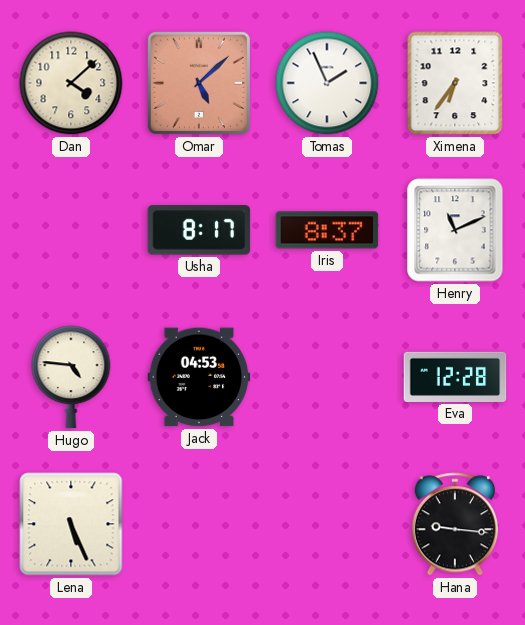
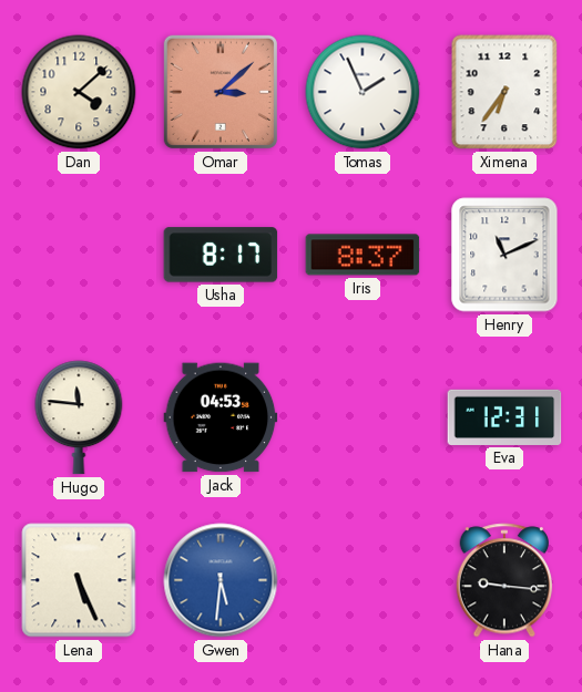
Omar: 5:08 -> 3:08
Hugo: 4:46 -> 11:46
Eva: 12:28 -> 12:31
Gwen: none -> 5:31
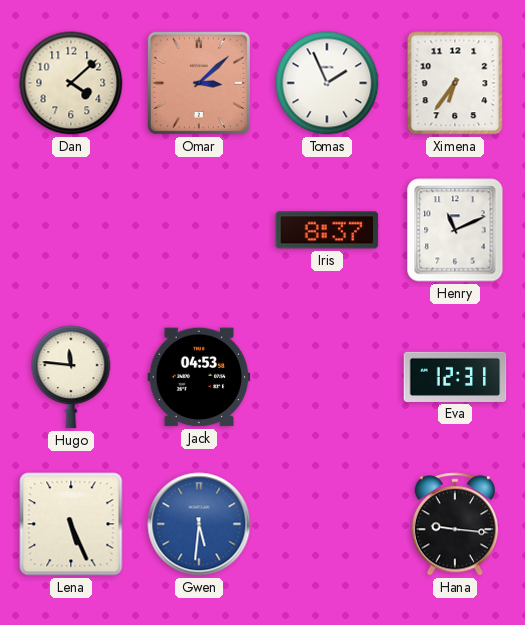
Usha: 8:17 -> none
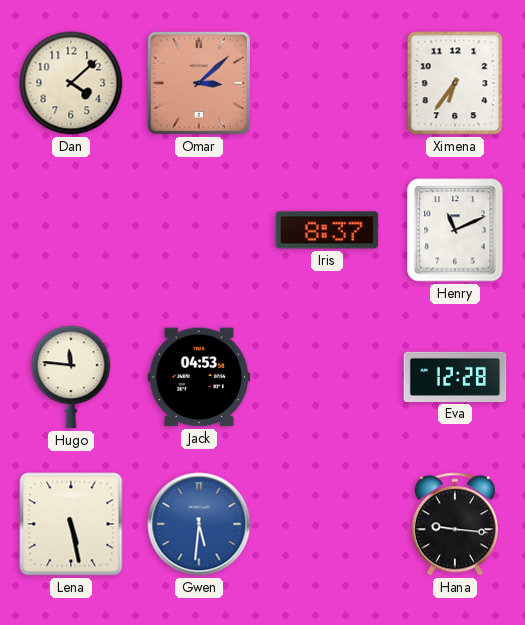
Tomas: 1:56 -> none
Eva: 12:31 -> 12:28
Lena: 5:26 -> 5:28
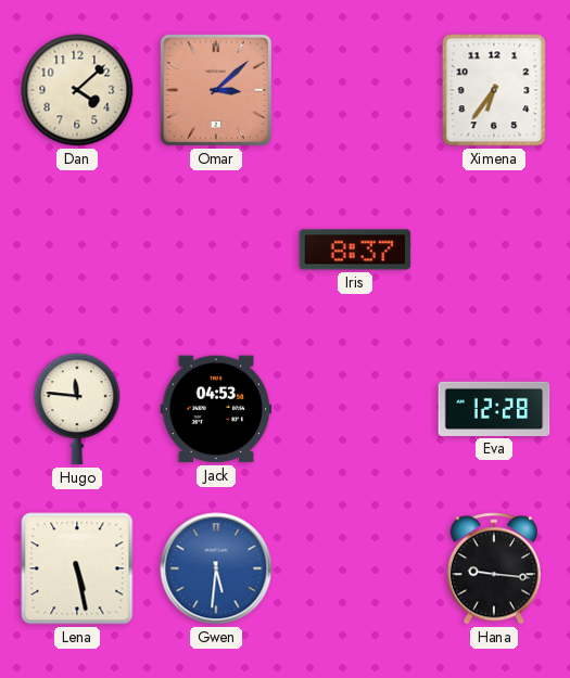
Henry: 11:11 -> none
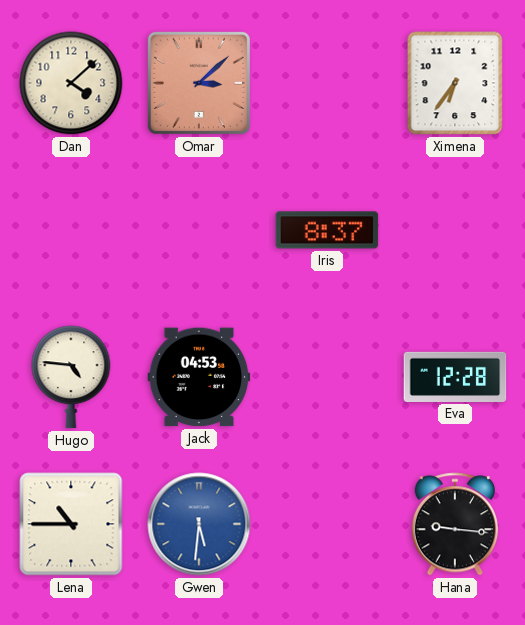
Hugo: 11:46 -> 4:46
Lena: 5:28 -> 10:45
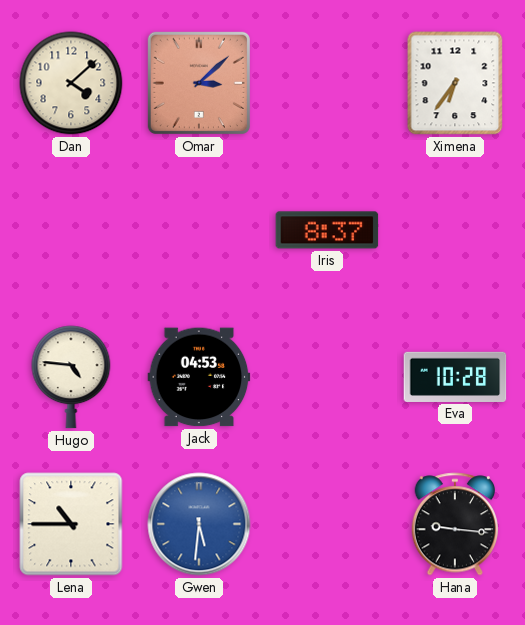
Eva: 12:28 -> 10:28
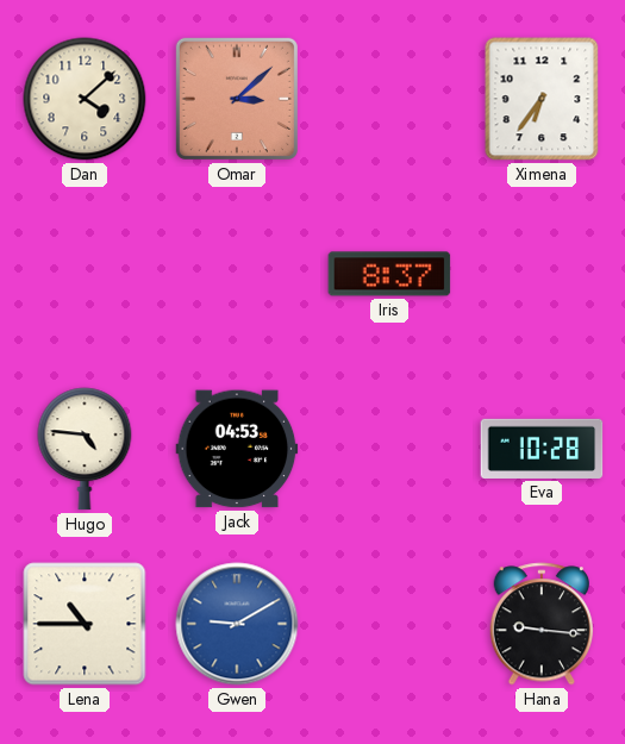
Gwen: 5:31 -> 9:10
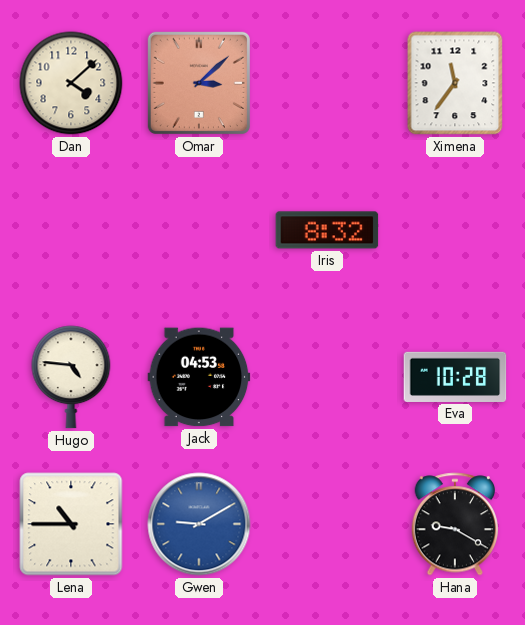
Ximena: 6:36 -> 11:36
Iris: 8:37 -> 8:32
Hana: 9:16 -> 9:20
